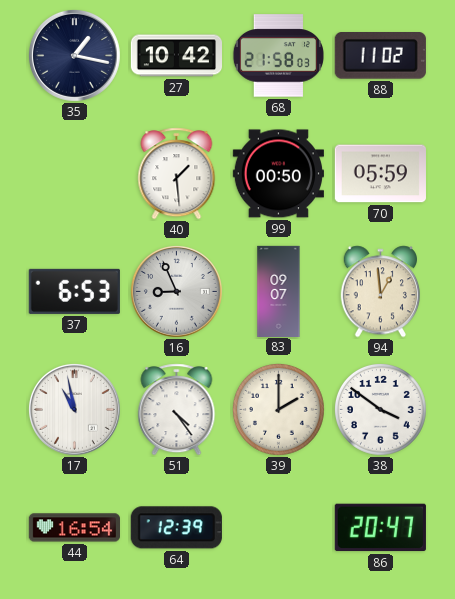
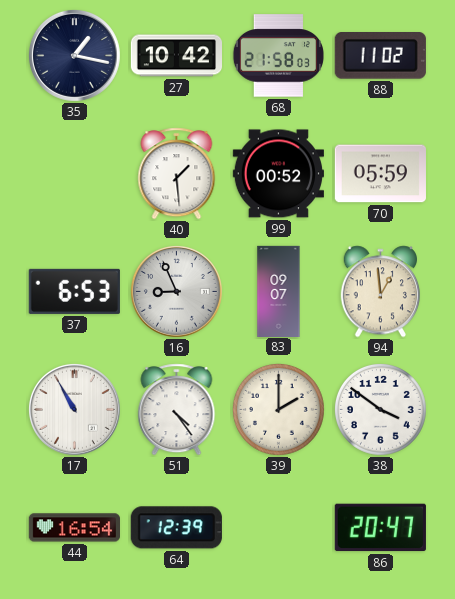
99: 00:50 -> 00:52
17: 10:58 -> 10:55
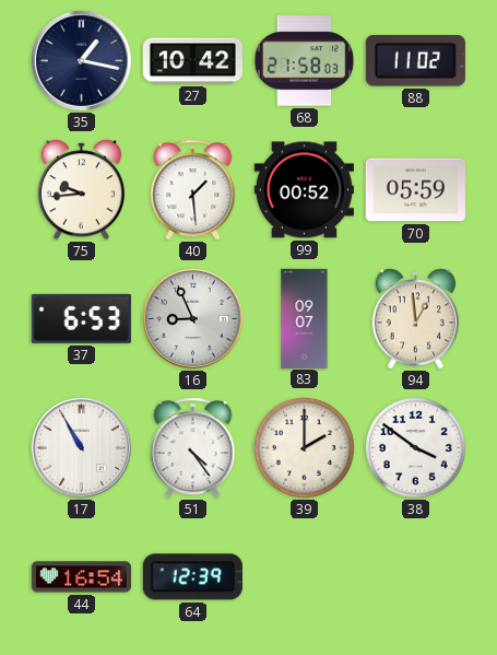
75: none -> 9:44
86: 20:47 -> none
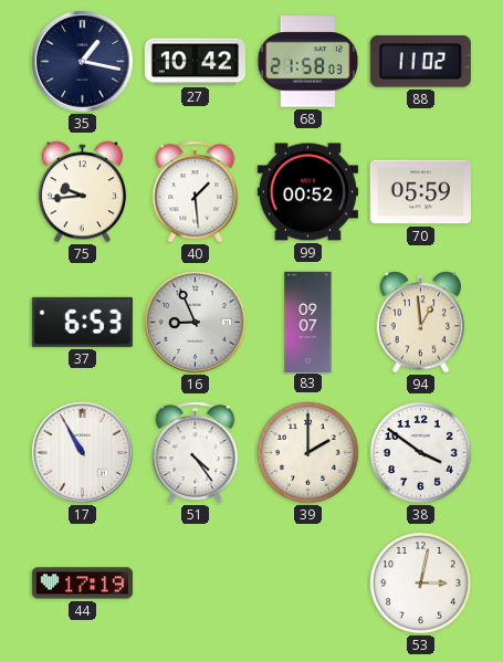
44: 16:54 -> 17:19
64: 12:39 -> none
53: none -> 3:02
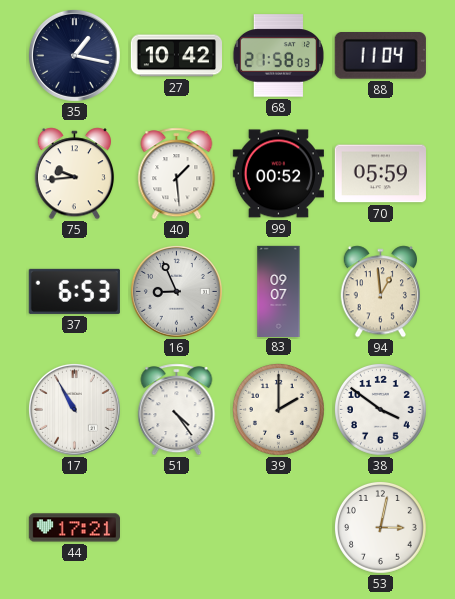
88: 11:02 -> 11:04
44: 17:19 -> 17:21
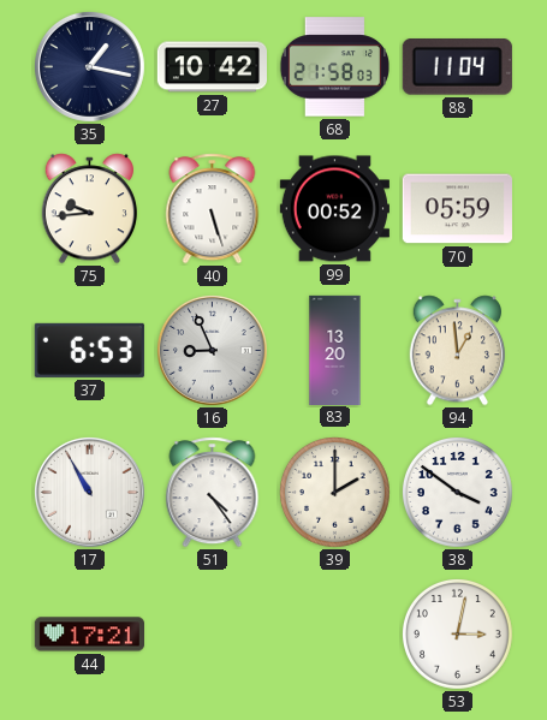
40: 1:29 -> 5:27
83: 09:07 -> 13:20
